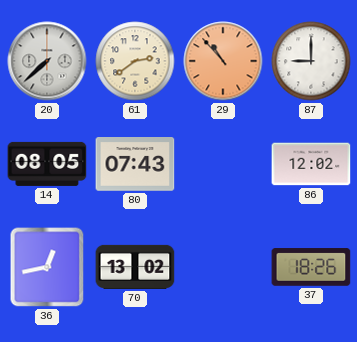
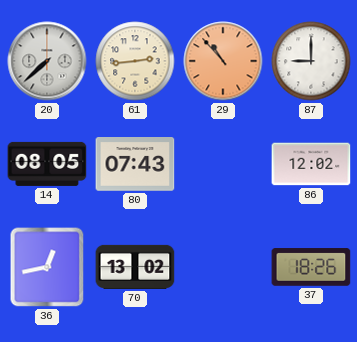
61: 2:39 -> 2:44
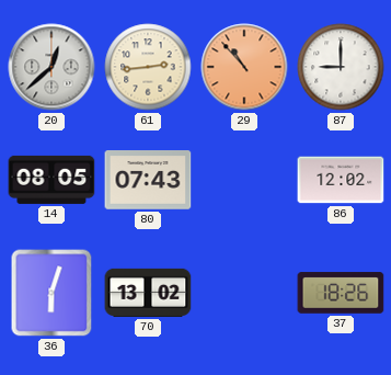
20: 7:38 -> 12:38
36: 12:43 -> 6:03
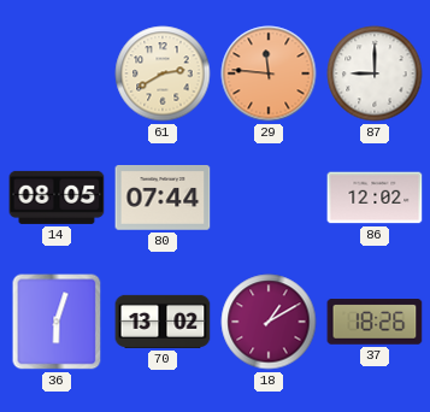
20: 12:38 -> none
61: 2:44 -> 2:40
29: 10:53 -> 11:46
80: 07:43 -> 07:44
18: none -> 1:10
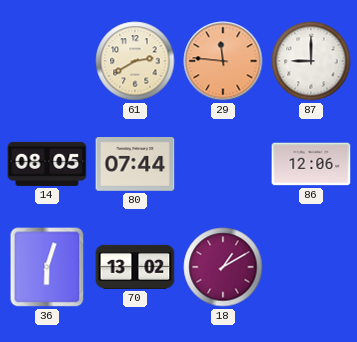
86: 12:02 -> 12:06
37: 18:26 -> none
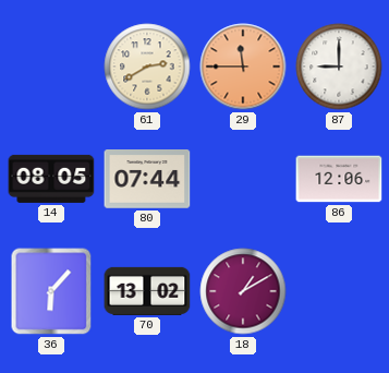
29: 11:46 -> 11:45
36: 6:03 -> 6:07
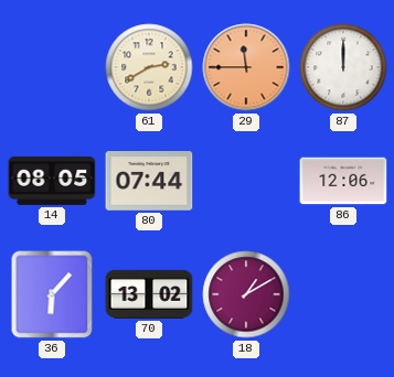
87: 9:00 -> 12:00
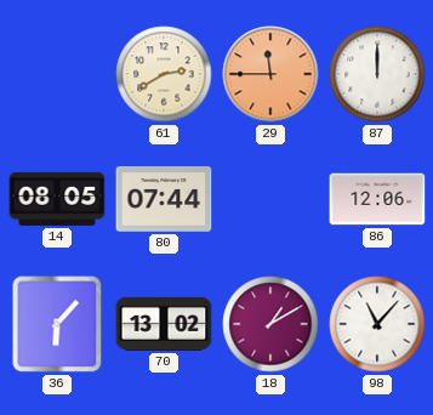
98: none -> 11:07
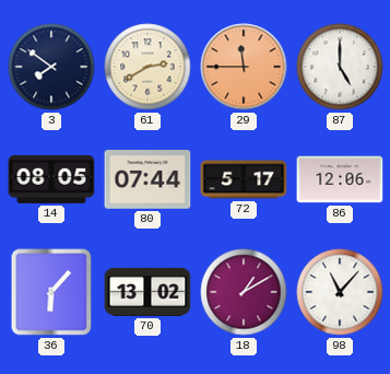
3: none -> 7:51
87: 12:00 -> 5:00
72: none -> 5:17
